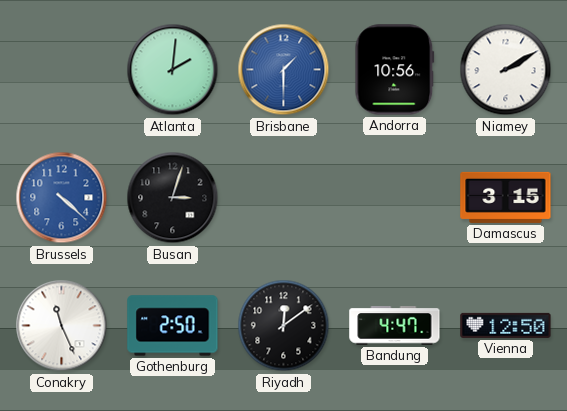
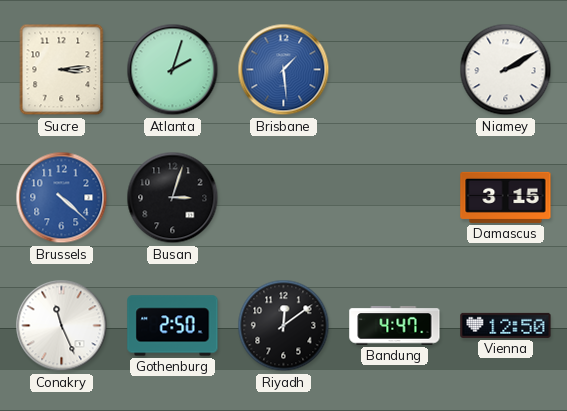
Sucre: none -> 3:14
Atlanta: 2:01 -> 2:03
Brisbane: 1:30 -> 1:29
Andorra: 10:56 -> none
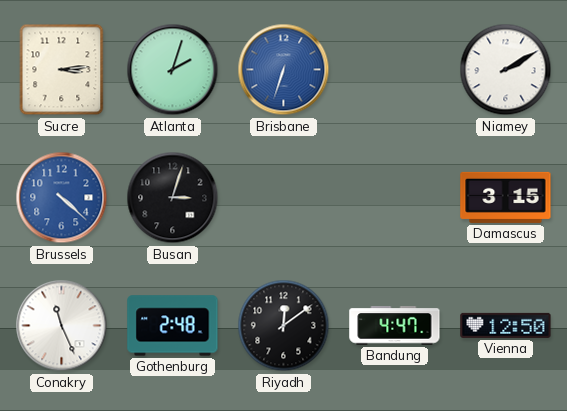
Brisbane: 1:29 -> 6:33
Gothenburg: 2:50 -> 2:48
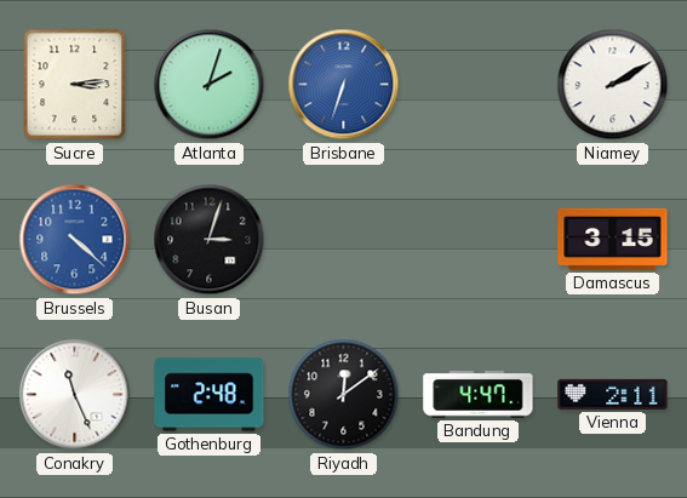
Vienna: 12:50 -> 2:11
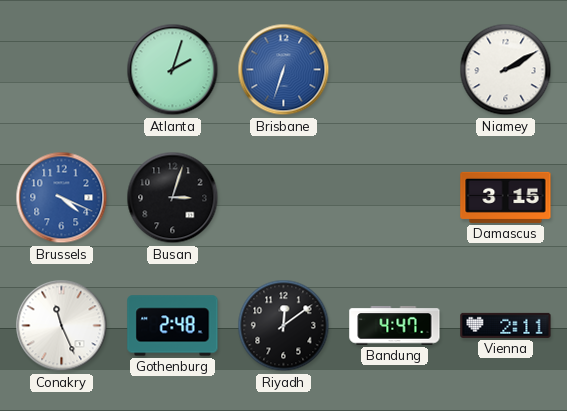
Sucre: 3:14 -> none
Brussels: 4:22 -> 4:19
